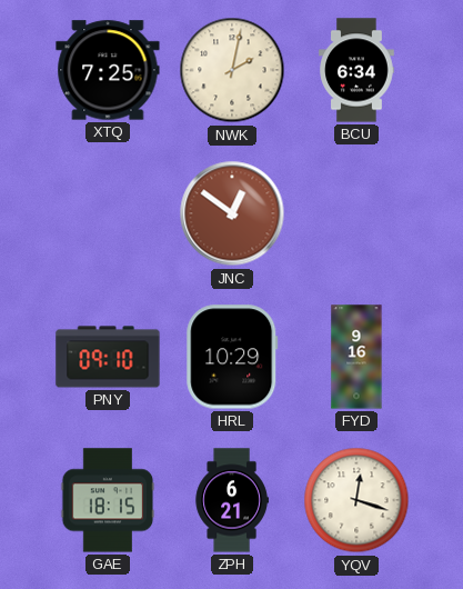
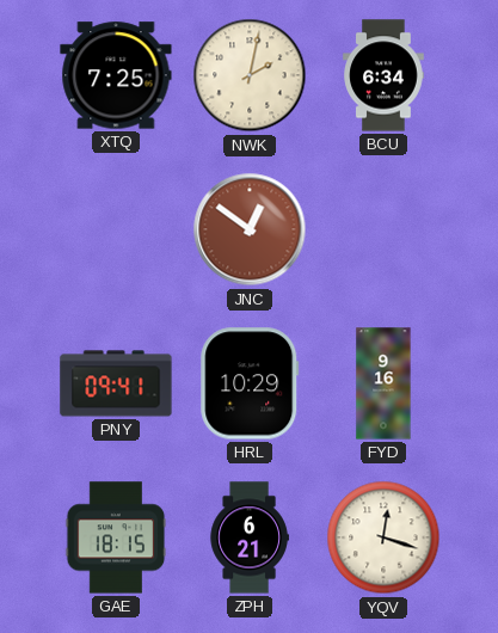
PNY: 09:10 -> 09:41
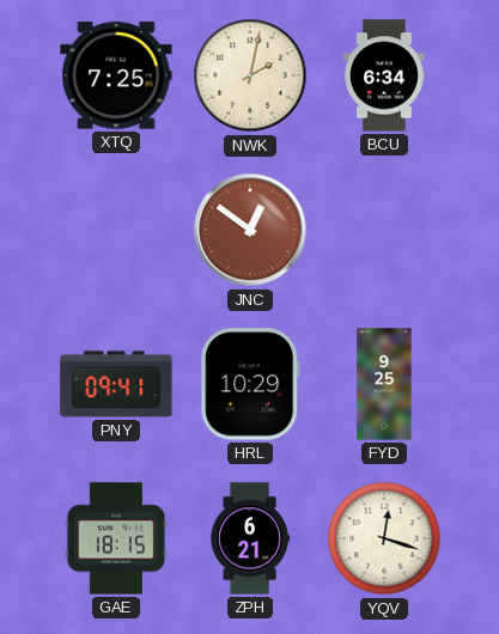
FYD: 9:16 -> 9:25
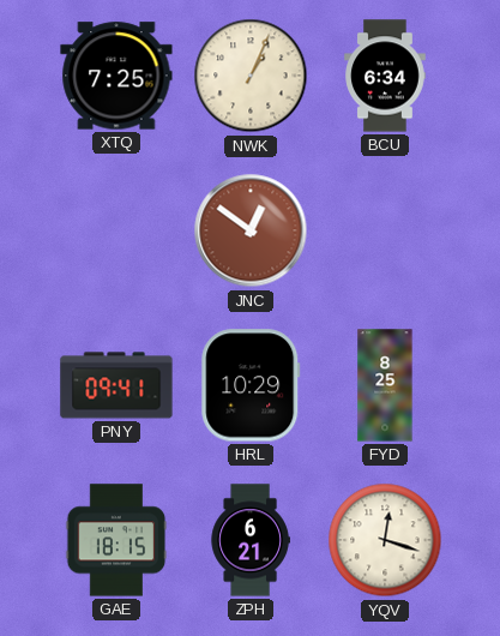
NWK: 2:02 -> 1:04
FYD: 9:25 -> 8:25
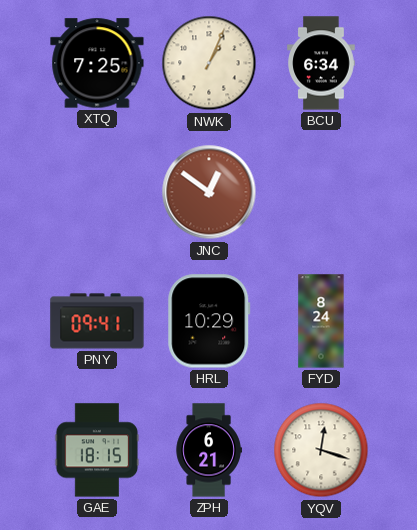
FYD: 8:25 -> 8:24
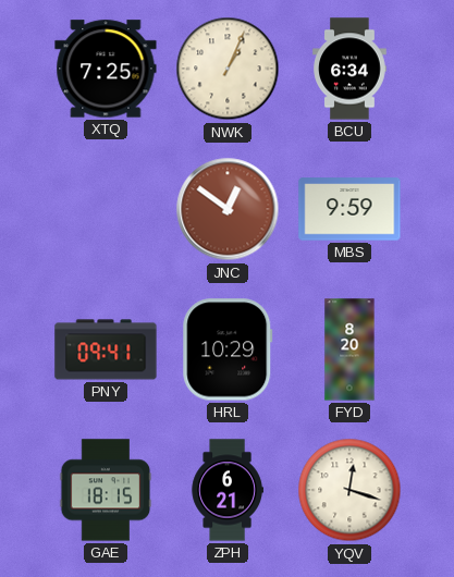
MBS: none -> 9:59
FYD: 8:24 -> 8:20
